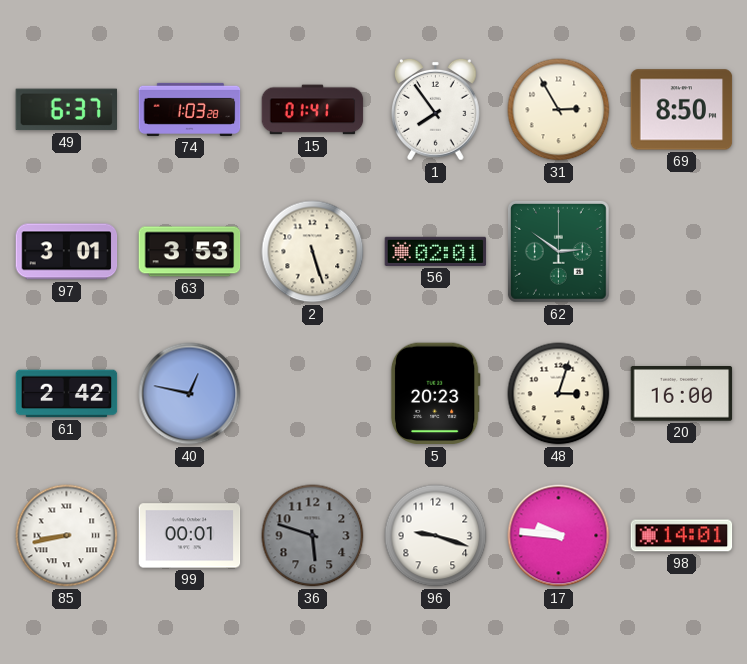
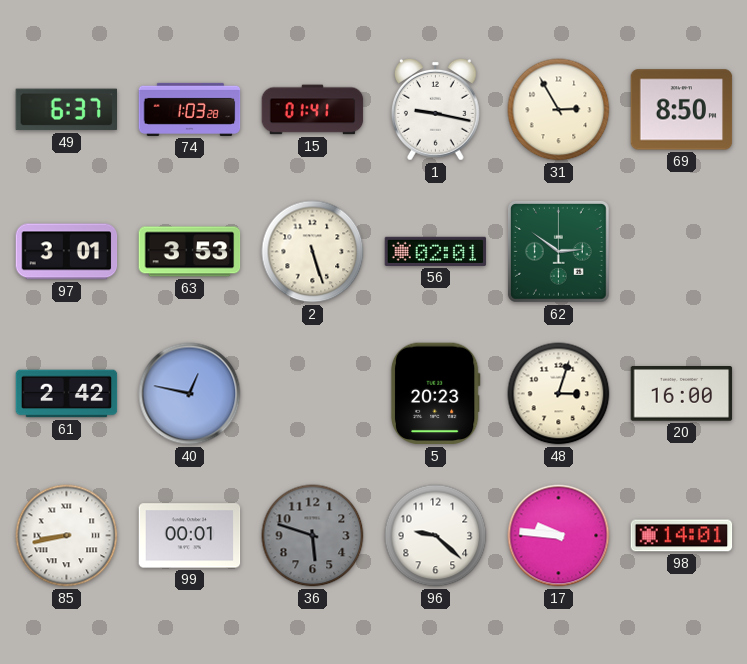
1: 7:54 -> 9:17
96: 9:18 -> 9:22
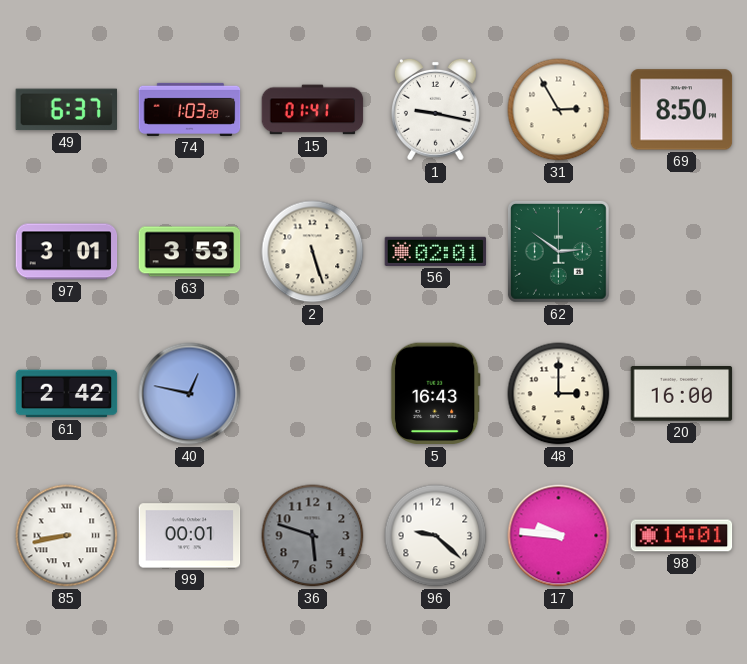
5: 20:23 -> 16:43
48: 3:03 -> 3:00
